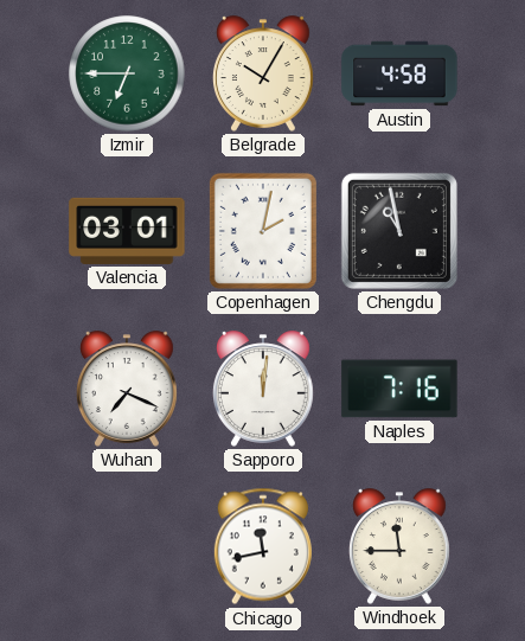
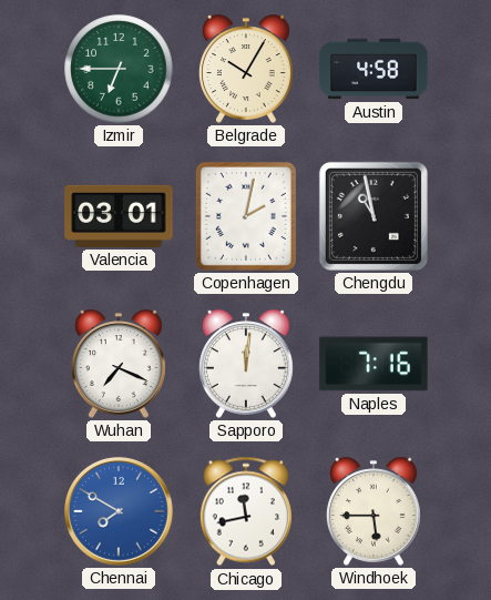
Chennai: none -> 7:50
Windhoek: 11:45 -> 5:45
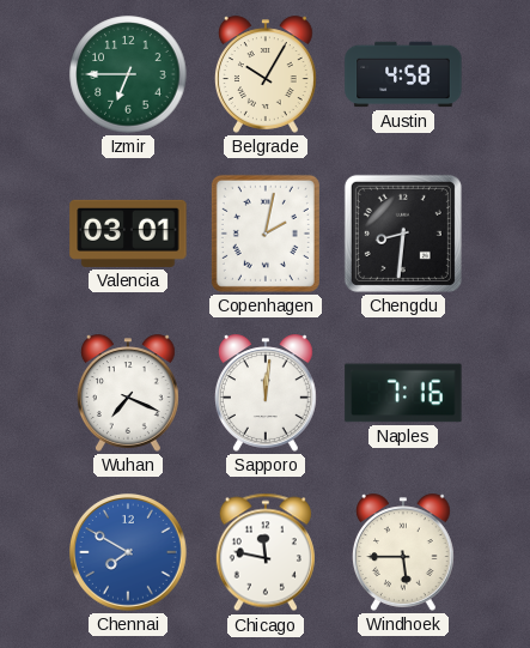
Chengdu: 10:58 -> 8:31
Chicago: 11:43 -> 11:47
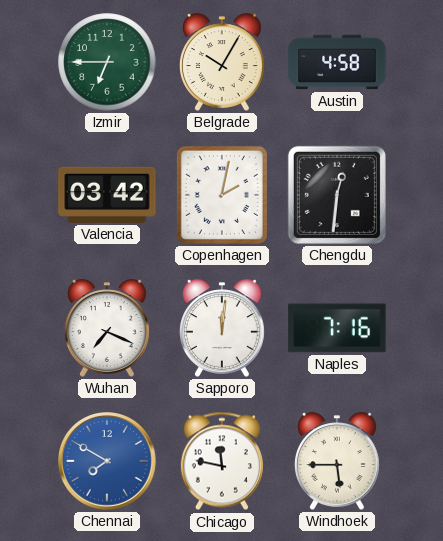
Valencia: 03:01 -> 03:42
Chengdu: 8:31 -> 12:31
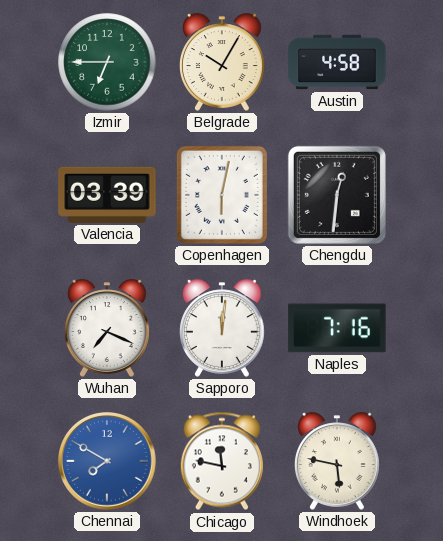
Valencia: 03:42 -> 03:39
Copenhagen: 2:02 -> 6:02
Windhoek: 5:45 -> 5:47
